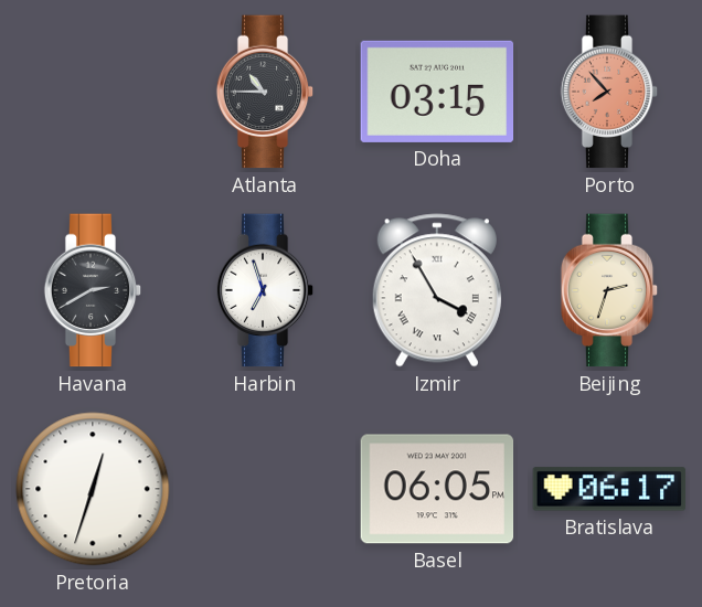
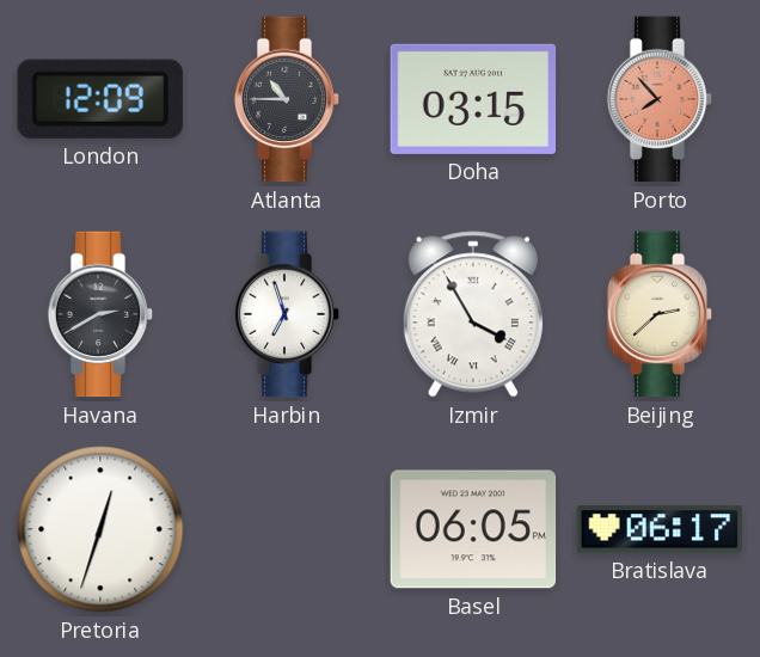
London: none -> 12:09
Beijing: 2:33 -> 2:38
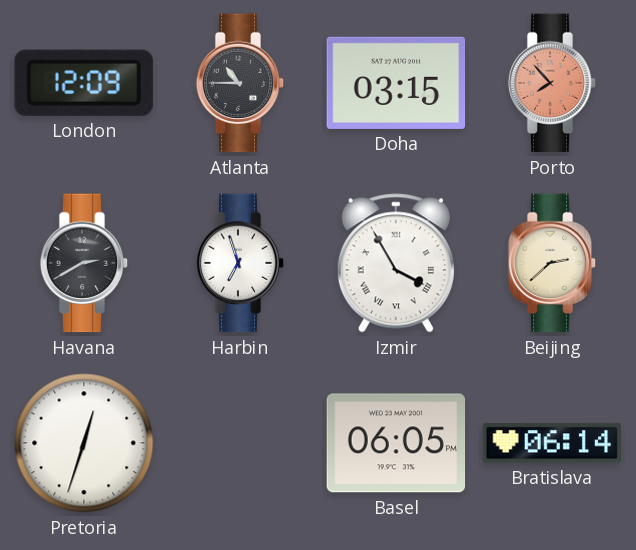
Bratislava: 06:17 -> 06:14
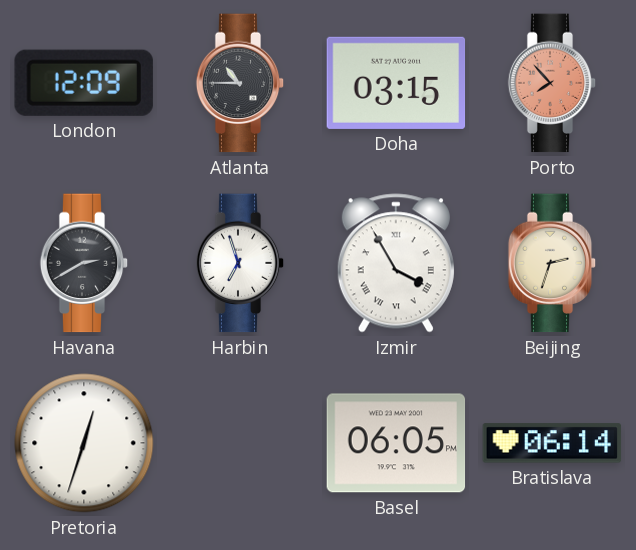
Beijing: 2:38 -> 2:33
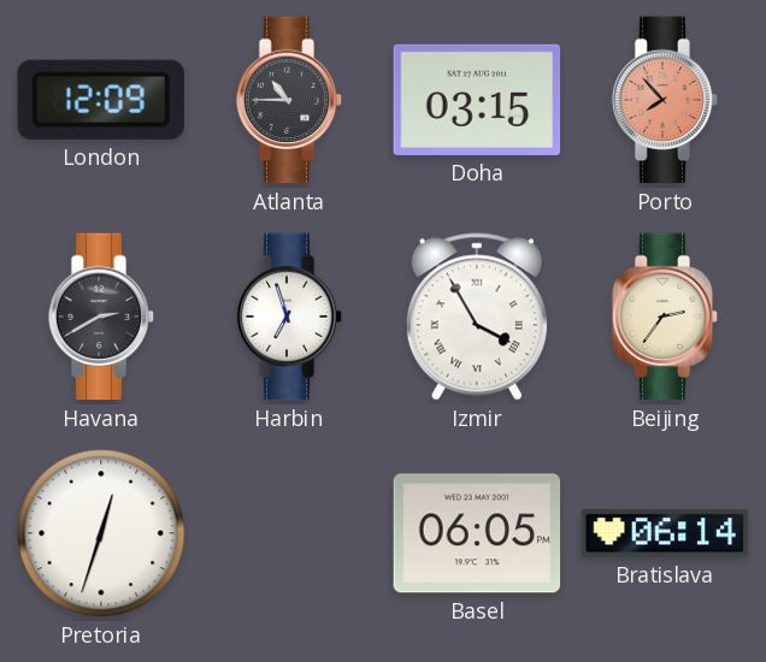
Beijing: 2:33 -> 2:36
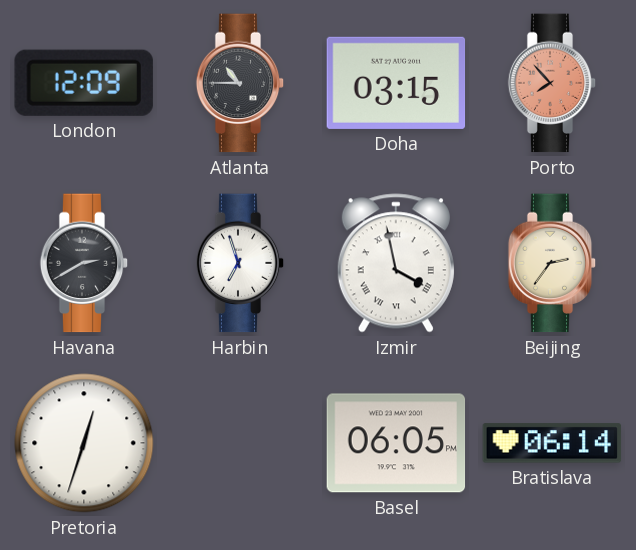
Izmir: 3:55 -> 3:58
